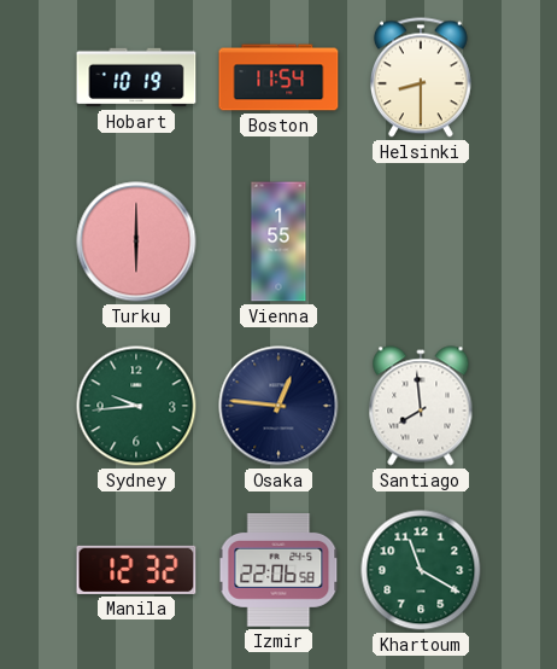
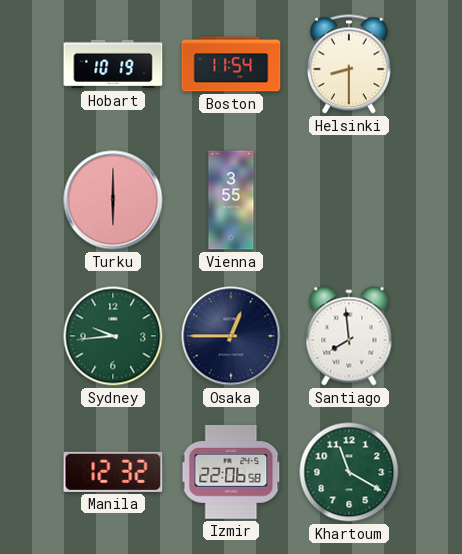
Vienna: 1:55 -> 3:55
Osaka: 12:46 -> 12:45
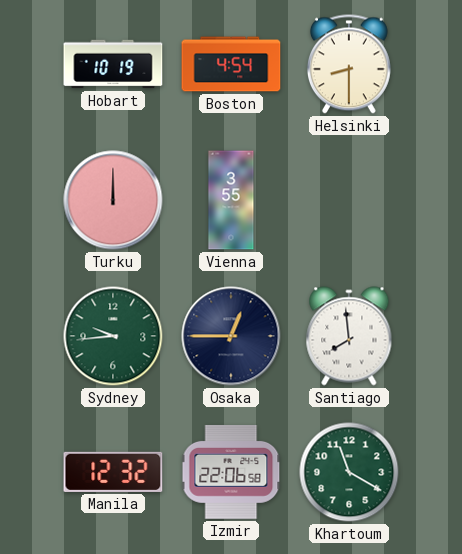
Boston: 11:54 -> 4:54
Turku: 6:00 -> 12:00
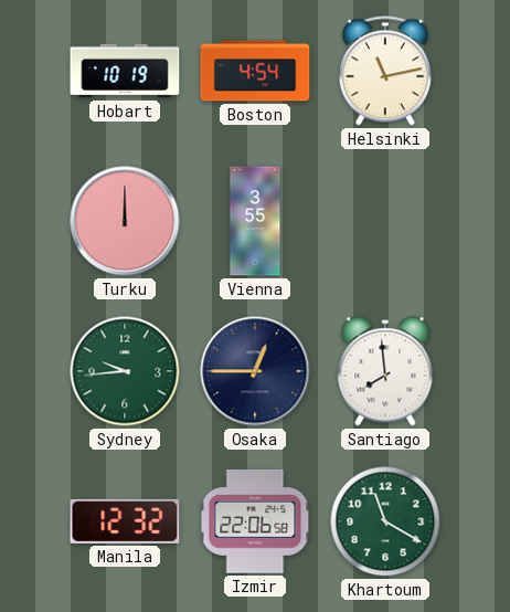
Helsinki: 8:30 -> 11:13
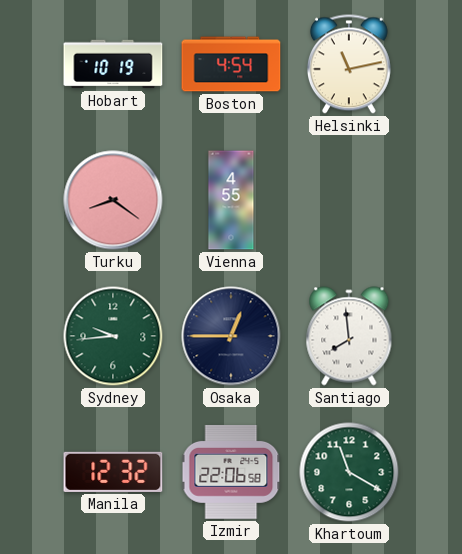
Turku: 12:00 -> 8:21
Vienna: 3:55 -> 4:55
